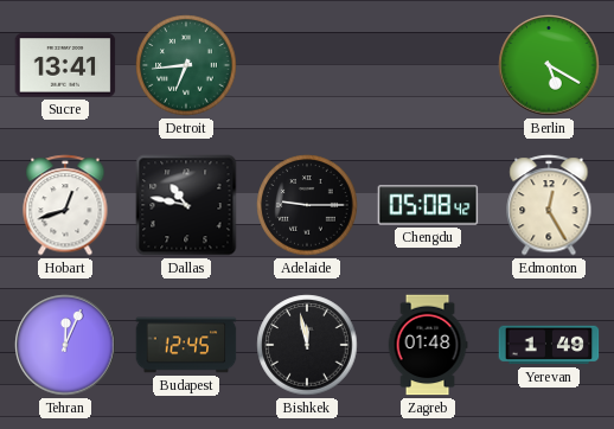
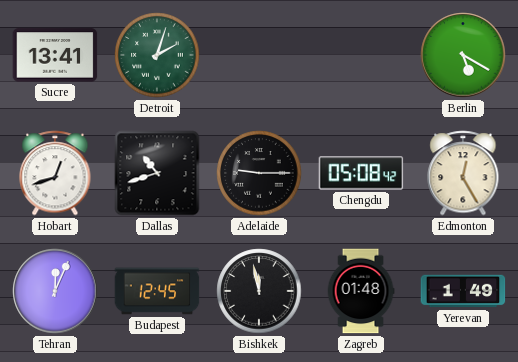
Detroit: 6:44 -> 2:03
Dallas: 10:47 -> 10:42
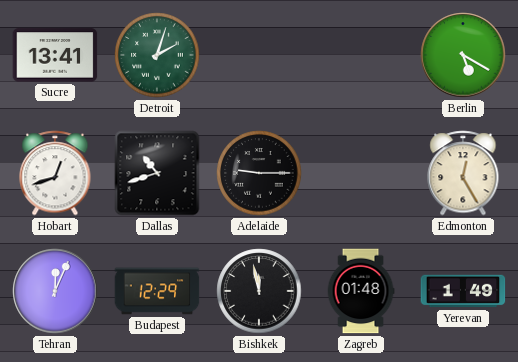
Chengdu: 05:08 -> none
Budapest: 12:45 -> 12:29
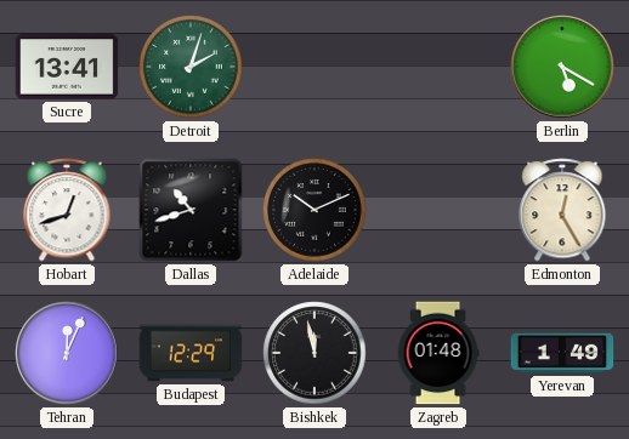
Adelaide: 9:15 -> 10:11
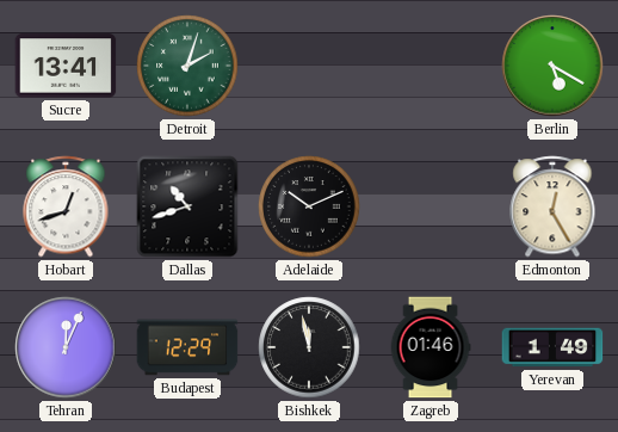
Zagreb: 01:48 -> 01:46
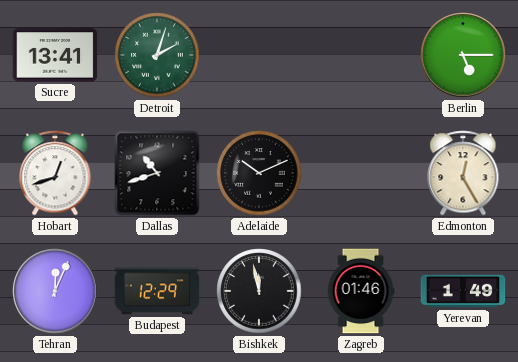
Berlin: 5:20 -> 5:15
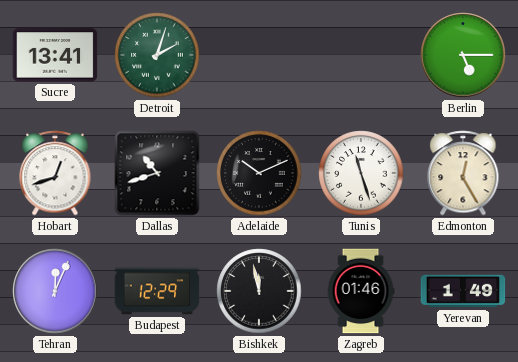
Tunis: none -> 11:27
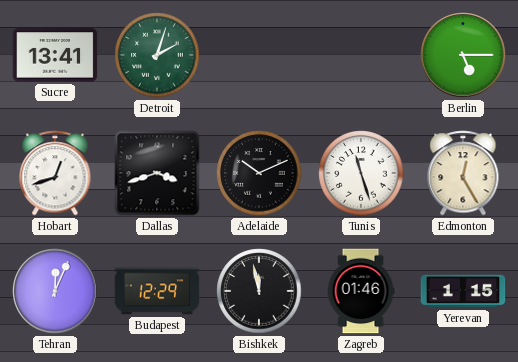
Dallas: 10:42 -> 3:42
Yerevan: 1:49 -> 1:15
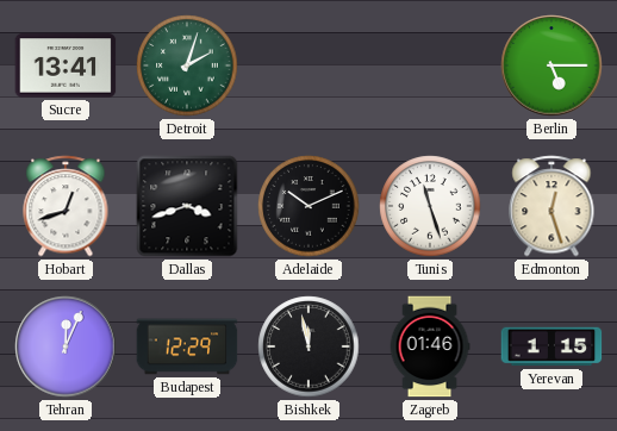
Edmonton: 12:25 -> 12:27
